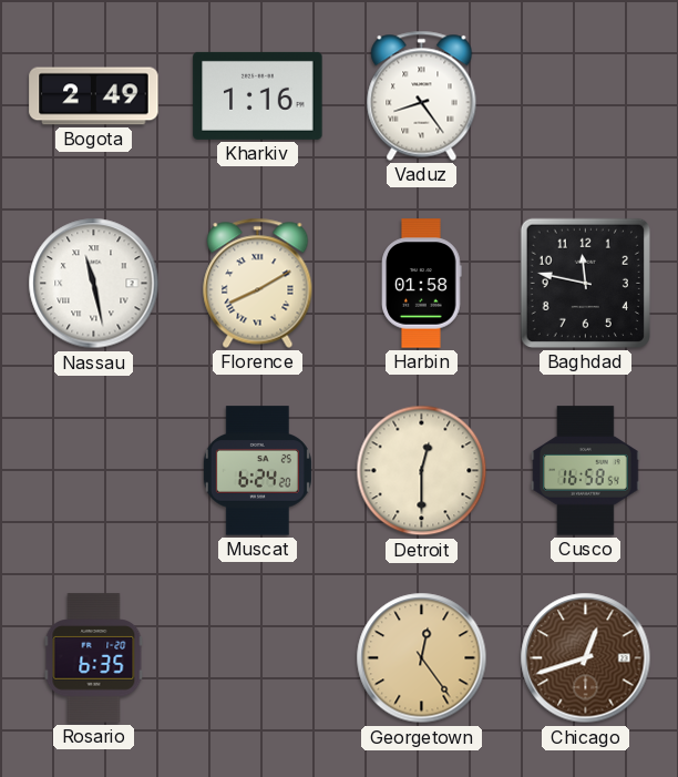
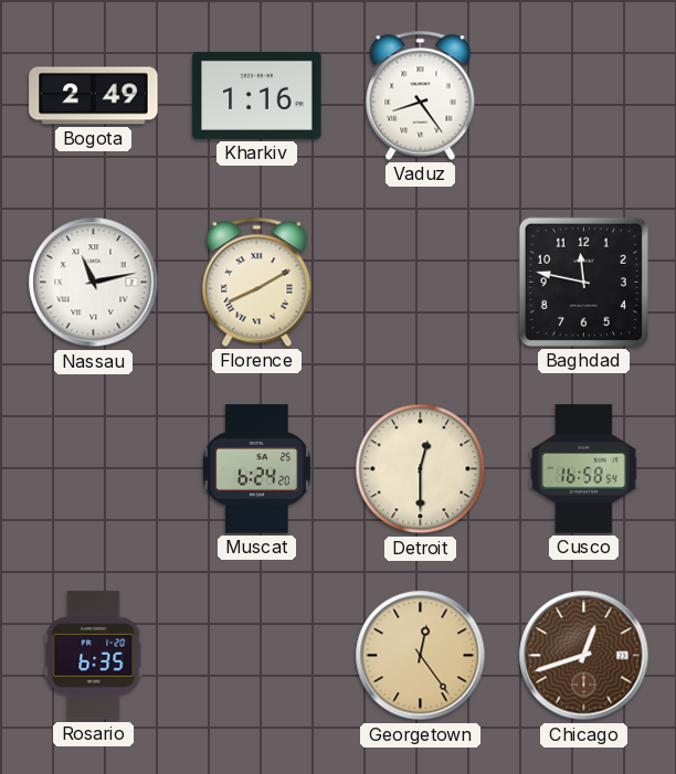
Nassau: 11:28 -> 11:13
Harbin: 01:58 -> none
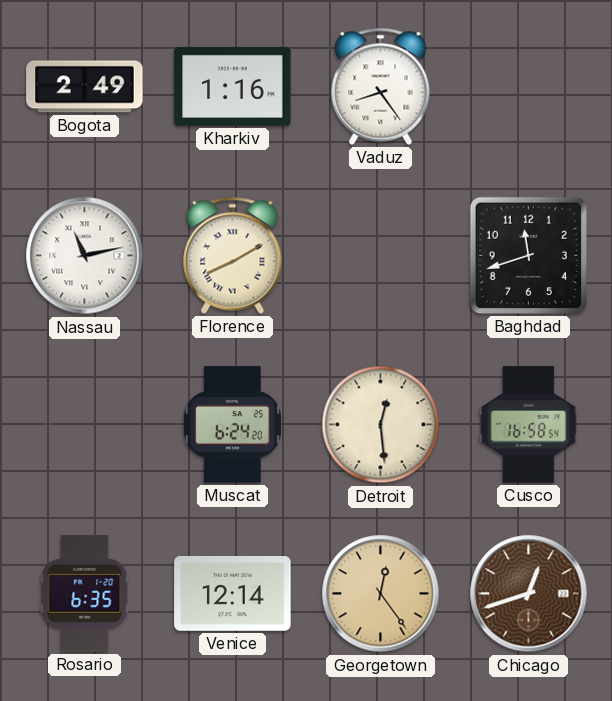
Baghdad: 11:47 -> 11:42
Detroit: 12:30 -> 12:29
Venice: none -> 12:14
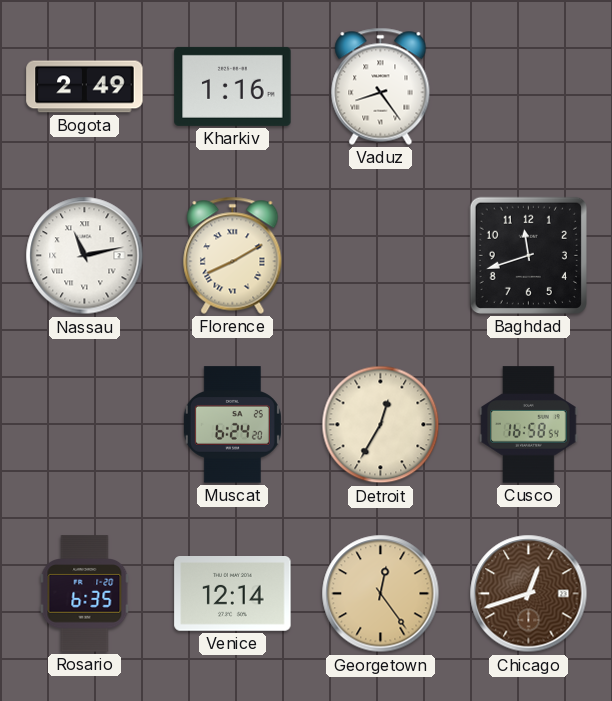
Detroit: 12:29 -> 12:35
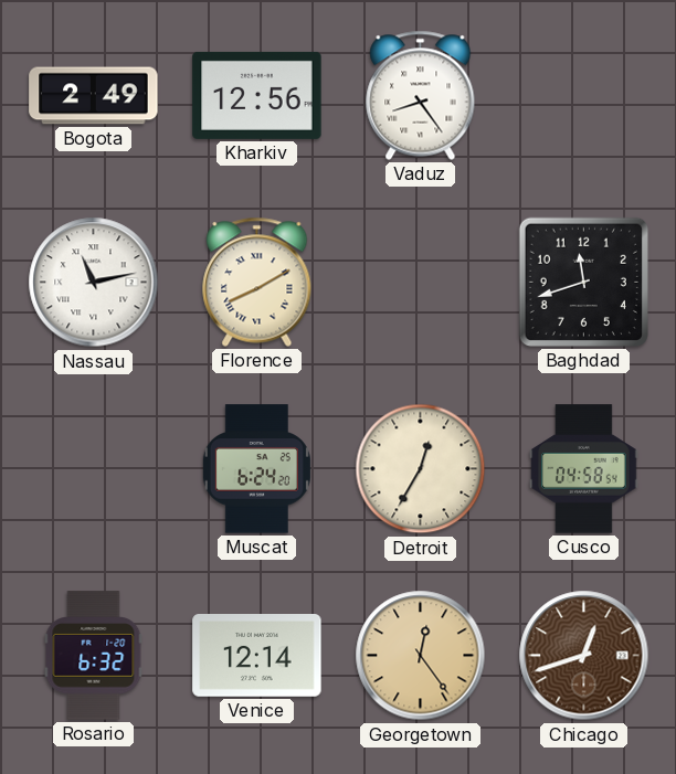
Kharkiv: 1:16 -> 12:56
Cusco: 16:58 -> 04:58
Rosario: 6:35 -> 6:32
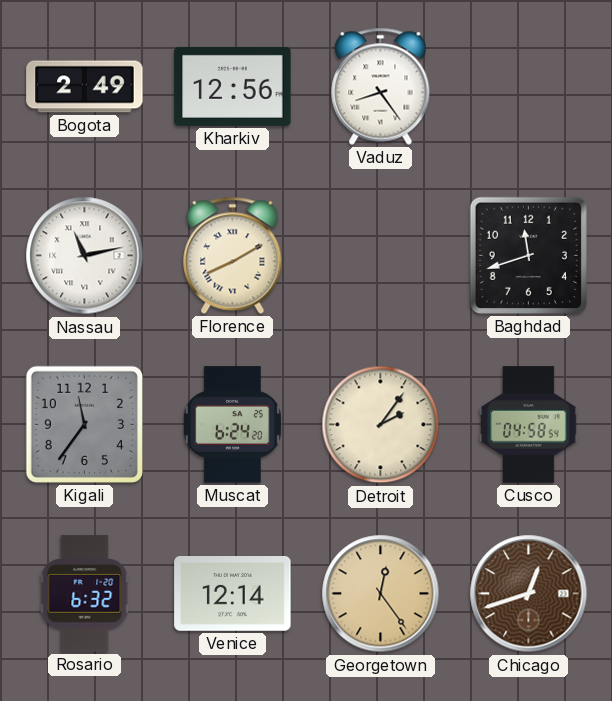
Kigali: none -> 11:36
Detroit: 12:35 -> 2:06
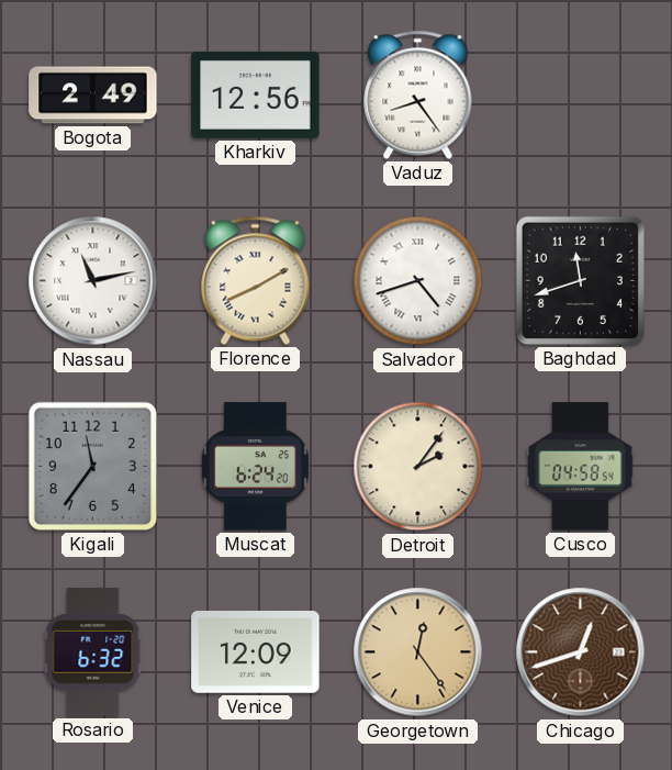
Salvador: none -> 4:42
Venice: 12:14 -> 12:09
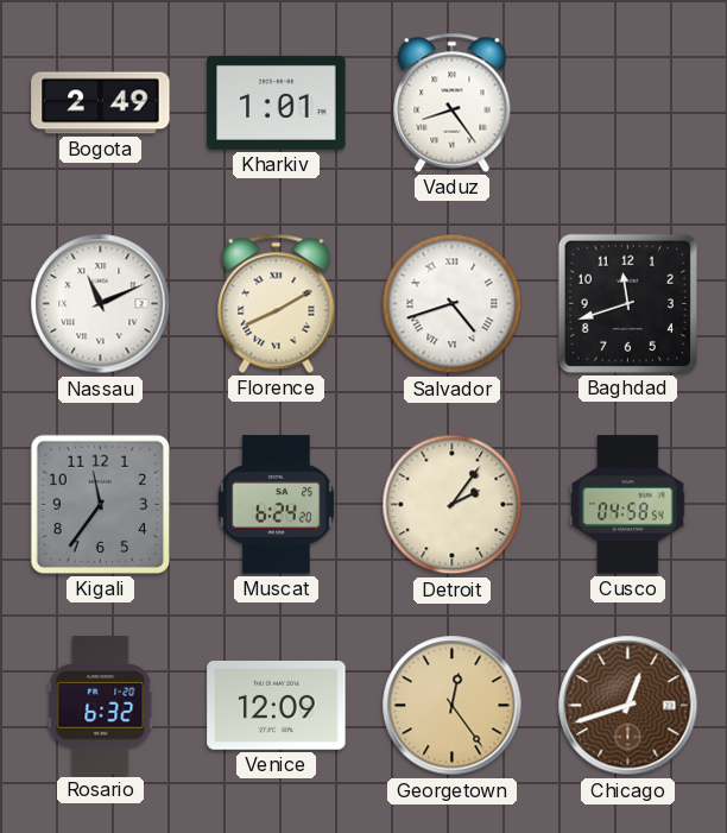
Kharkiv: 12:56 -> 1:01
Nassau: 11:13 -> 11:11
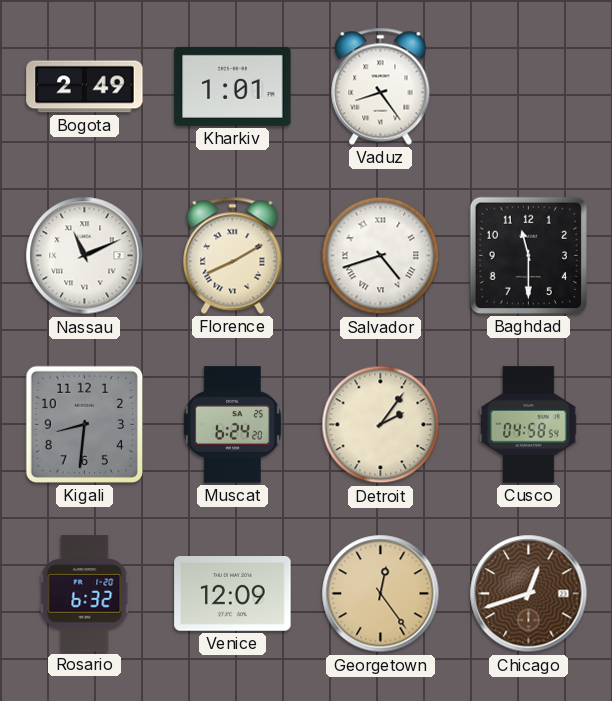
Baghdad: 11:42 -> 11:30
Kigali: 11:36 -> 8:31
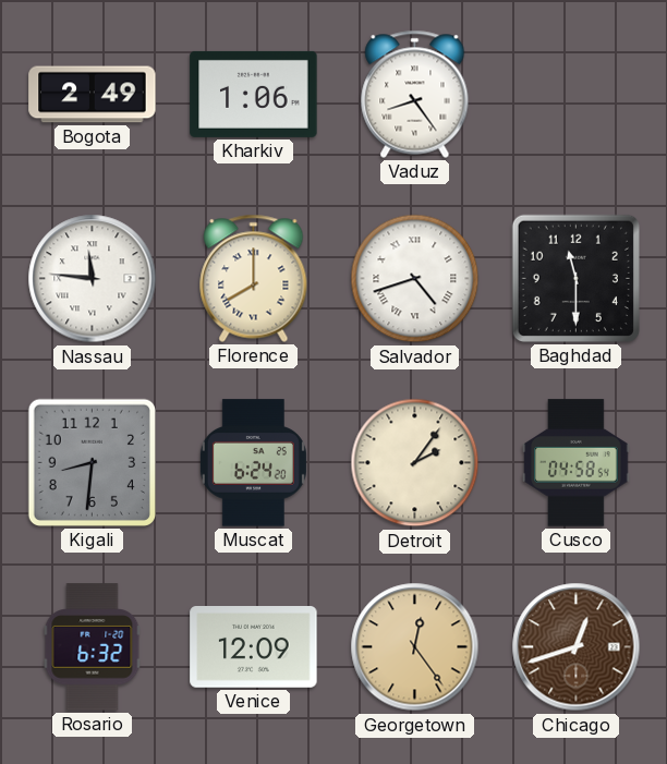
Kharkiv: 1:01 -> 1:06
Nassau: 11:11 -> 11:46
Florence: 8:10 -> 8:00
